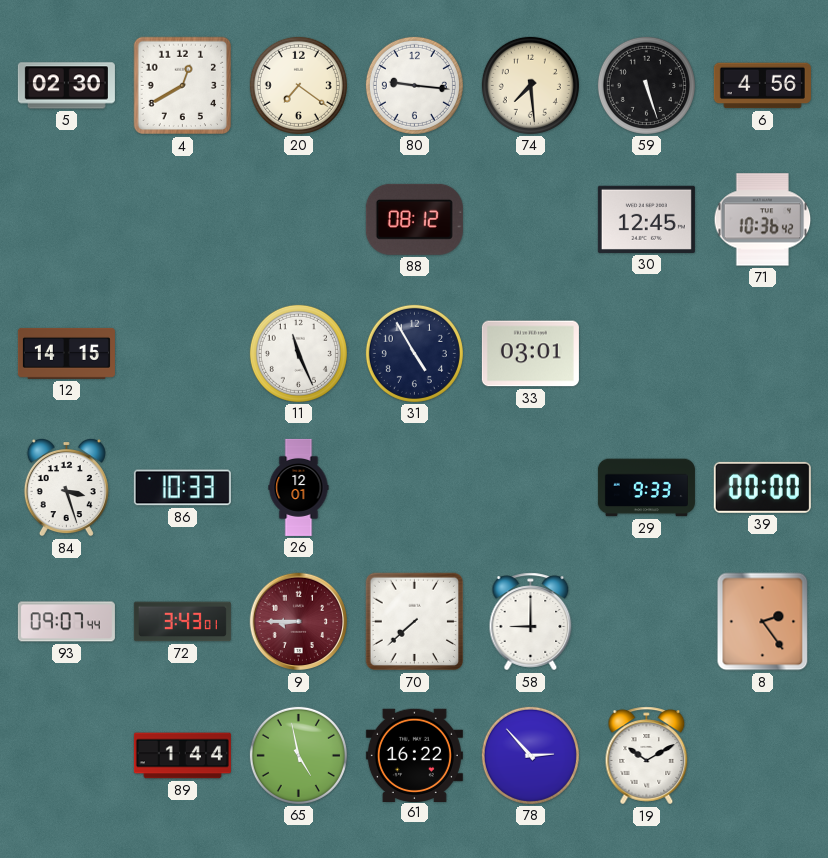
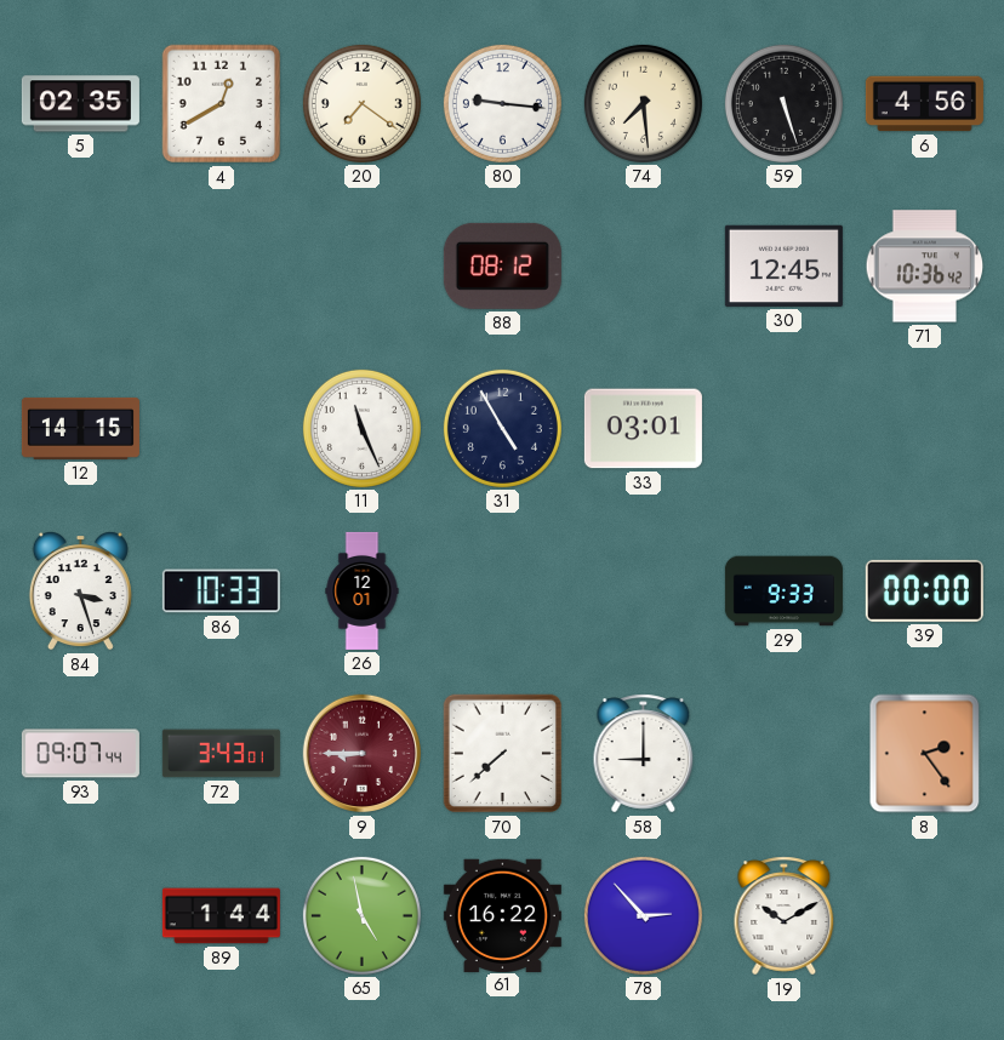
5: 02:30 -> 02:35
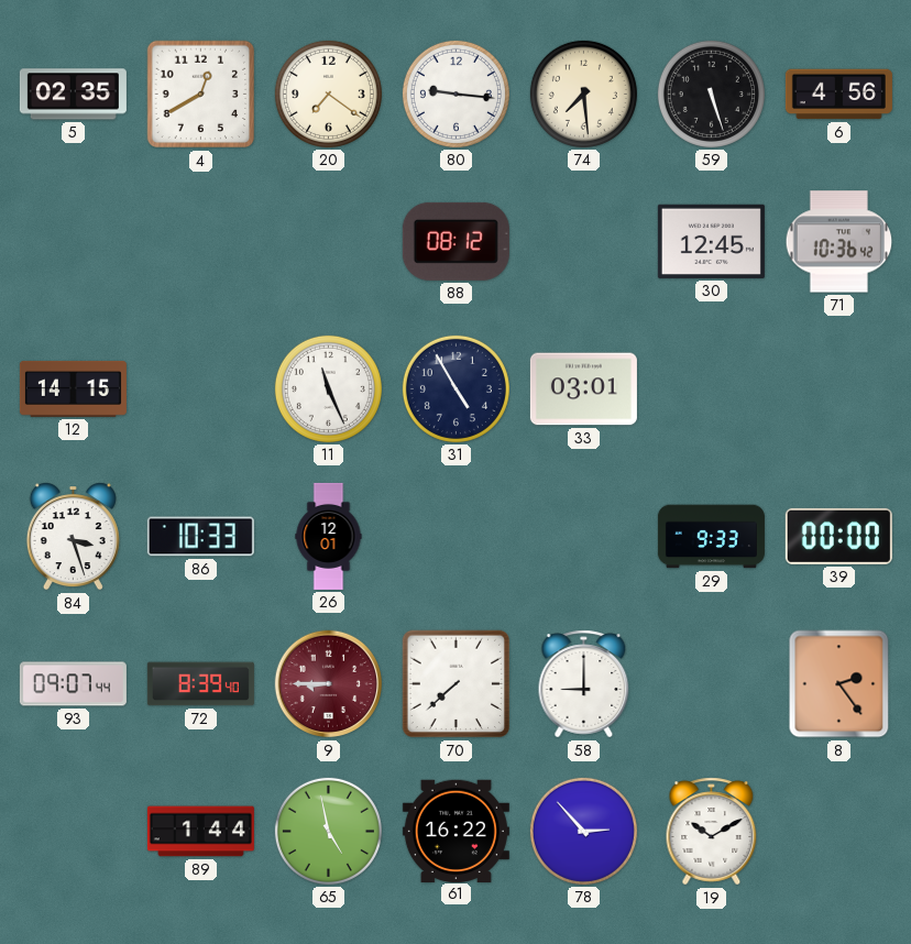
72: 3:43 -> 8:39
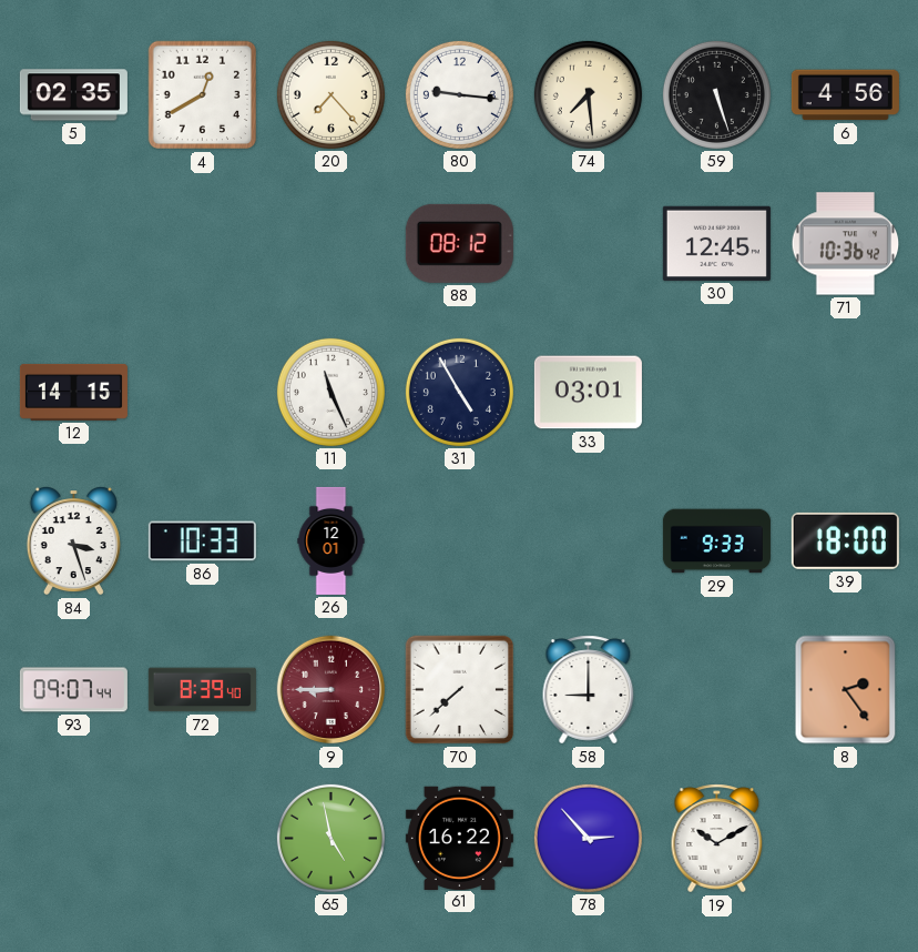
20: 7:21 -> 7:23
39: 00:00 -> 18:00
89: 1:44 -> none
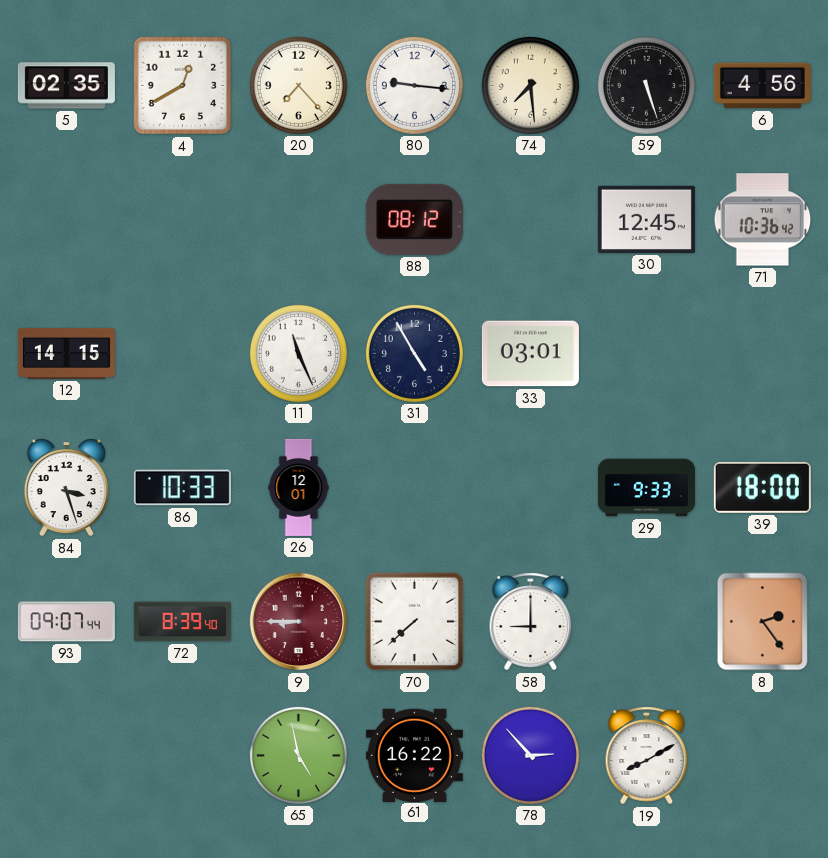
19: 10:10 -> 8:10
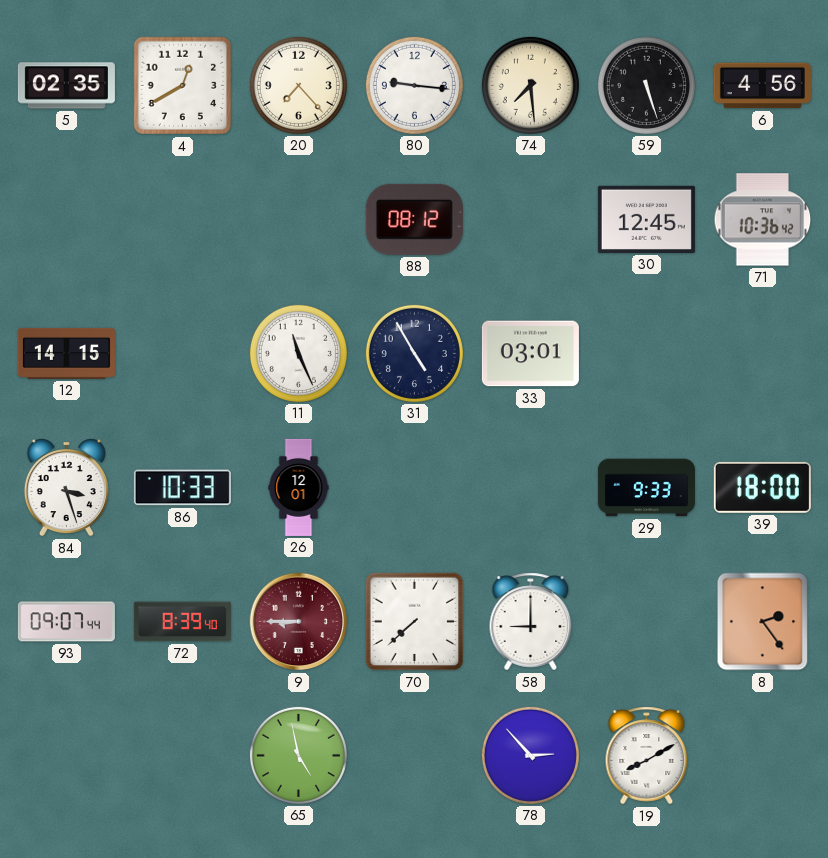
61: 16:22 -> none
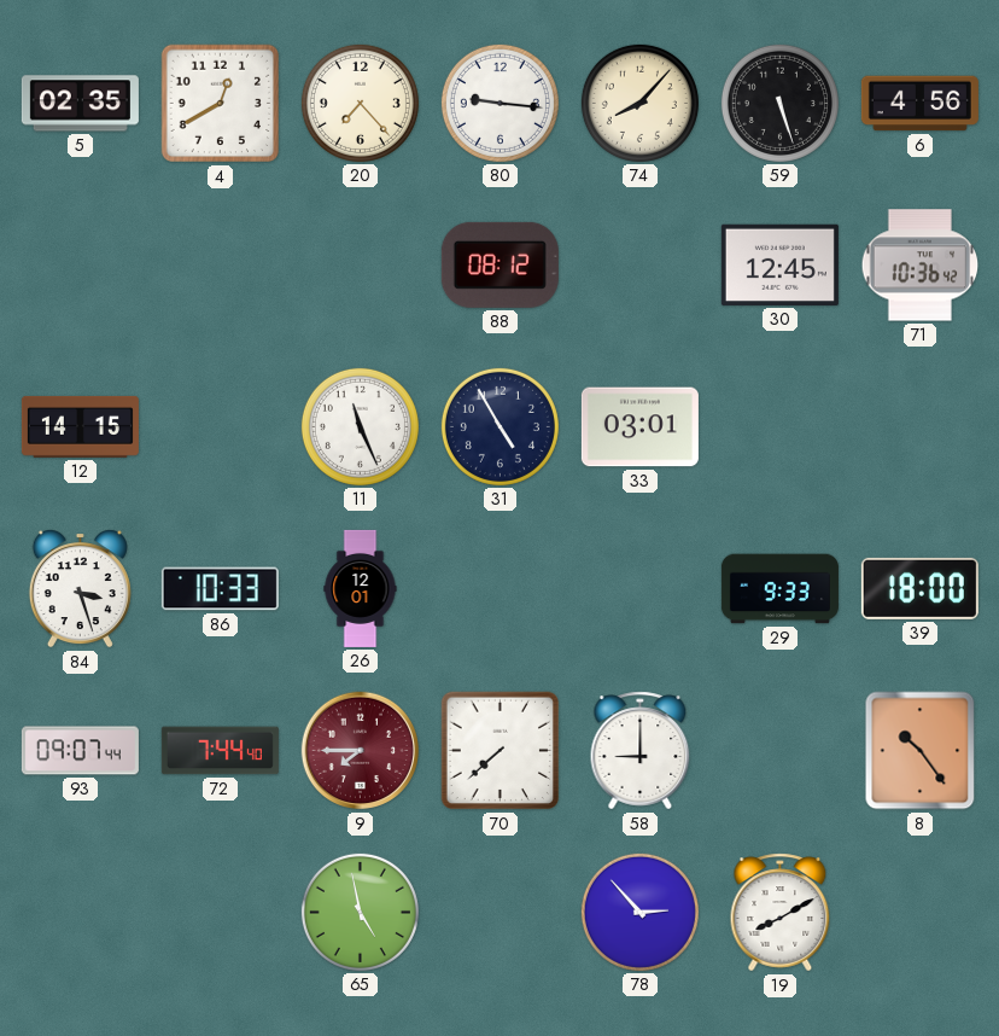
74: 7:29 -> 8:07
72: 8:39 -> 7:44
9: 8:45 -> 7:45
8: 2:24 -> 10:24
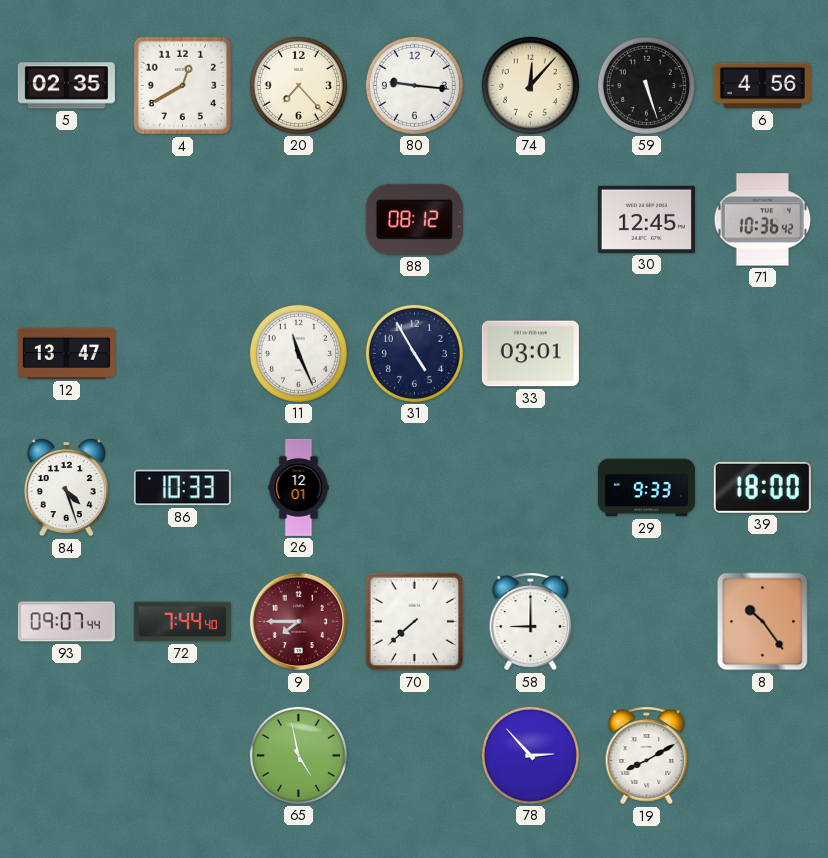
74: 8:07 -> 12:07
12: 14:15 -> 13:47
84: 3:27 -> 4:27
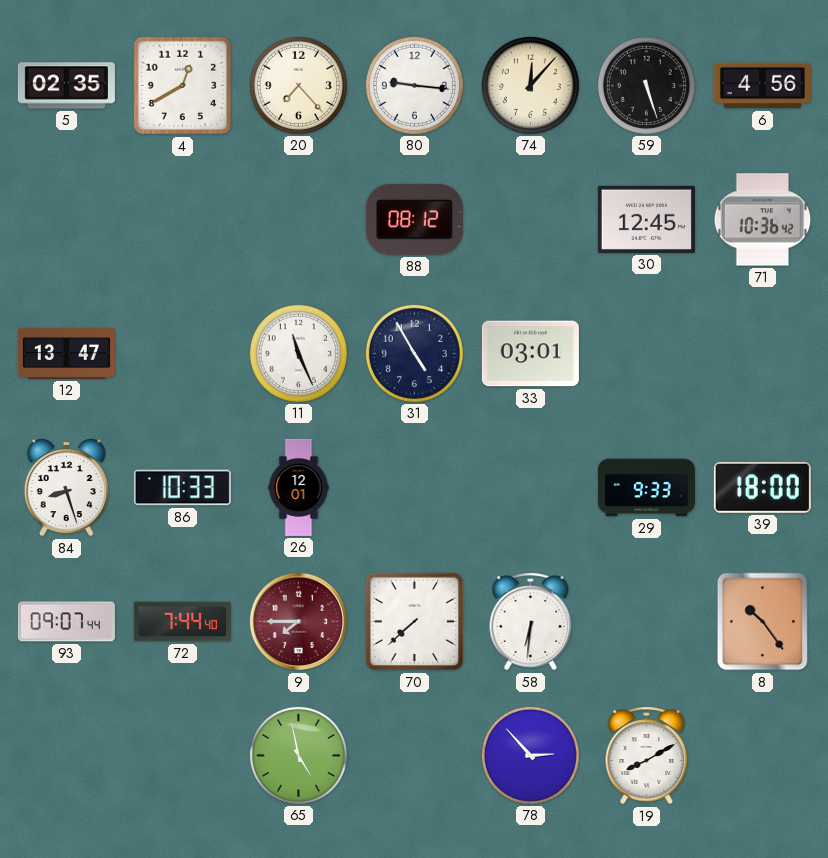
84: 4:27 -> 8:27
58: 9:00 -> 6:31
